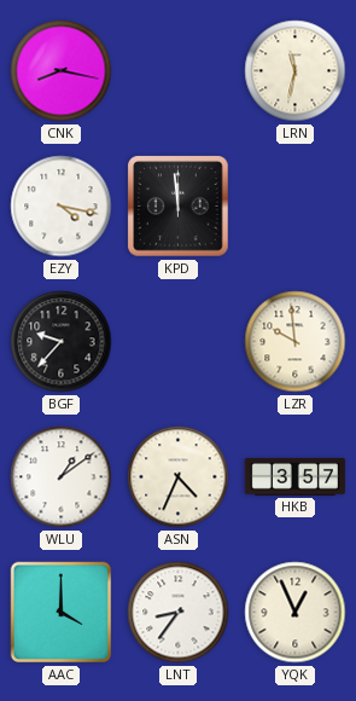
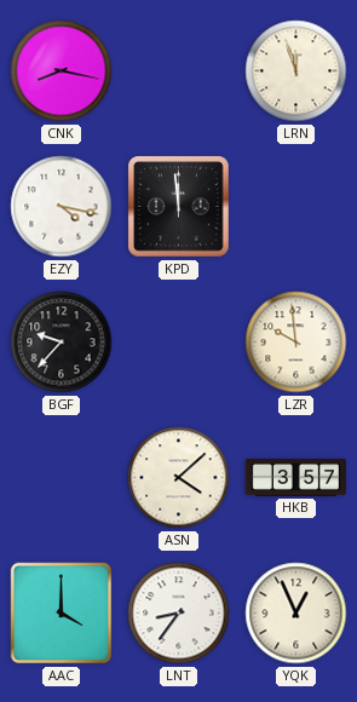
LRN: 11:32 -> 11:57
WLU: 1:09 -> none
ASN: 4:34 -> 4:08
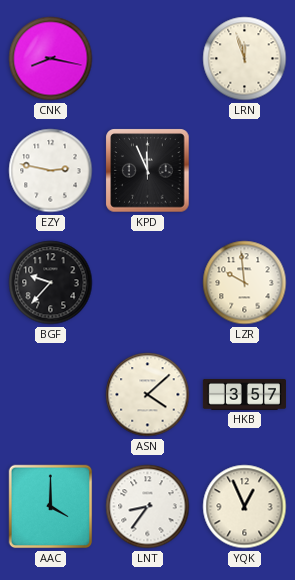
EZY: 4:17 -> 2:47
KPD: 11:59 -> 11:56
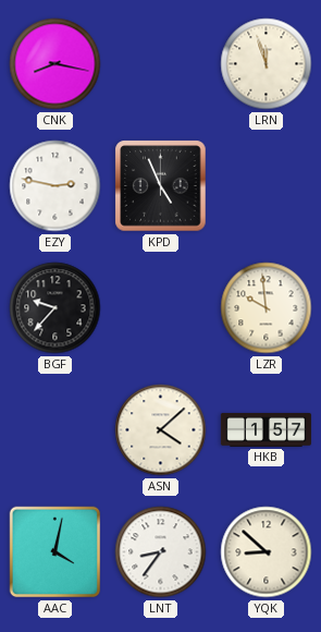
KPD: 11:56 -> 4:56
HKB: 3:57 -> 1:57
AAC: 4:00 -> 4:02
YQK: 12:56 -> 8:52
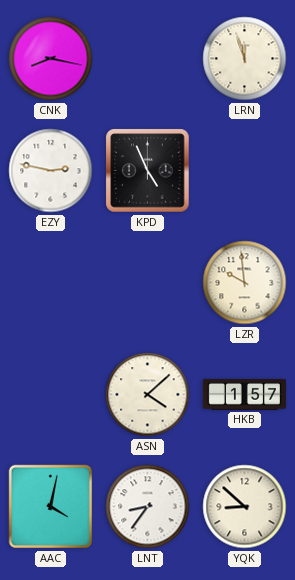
BGF: 9:37 -> none
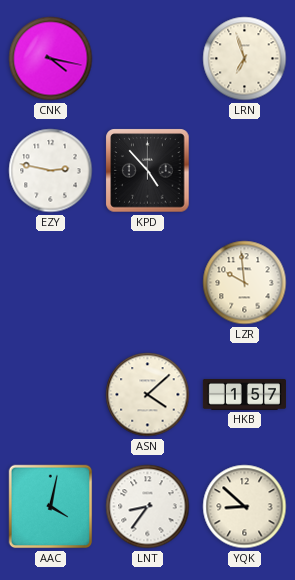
CNK: 8:17 -> 4:17
LRN: 11:57 -> 6:57
KPD: 4:56 -> 4:53
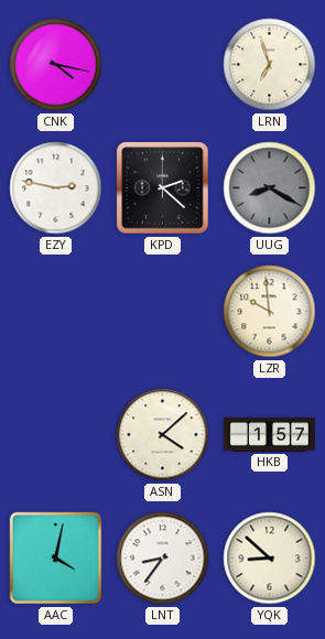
KPD: 4:53 -> 2:22
UUG: none -> 8:20
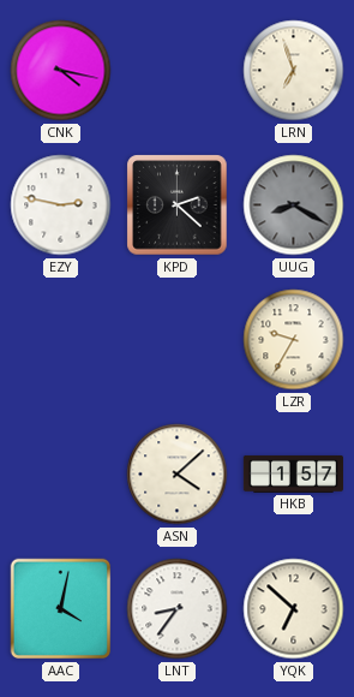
LZR: 9:59 -> 9:35
YQK: 8:52 -> 6:52
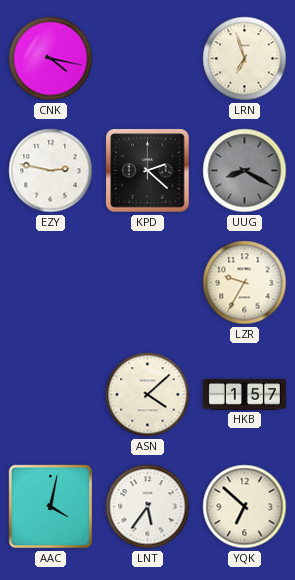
LNT: 8:36 -> 5:36
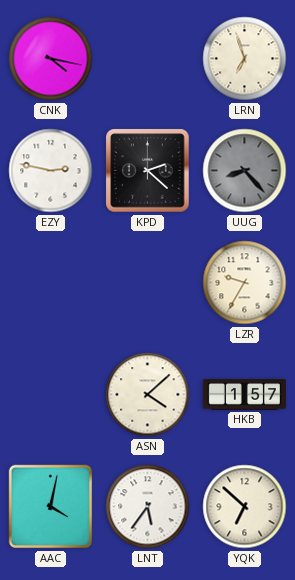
UUG: 8:20 -> 8:23
